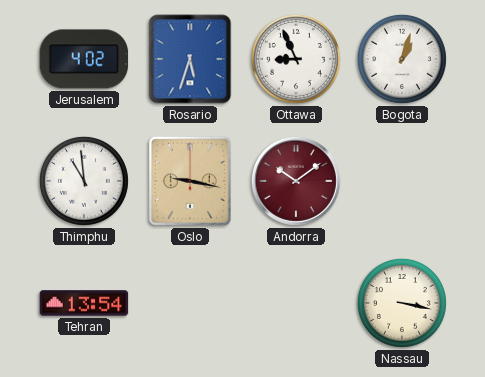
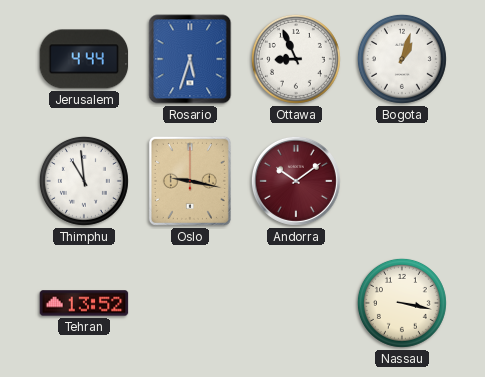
Jerusalem: 4:02 -> 4:44
Tehran: 13:54 -> 13:52
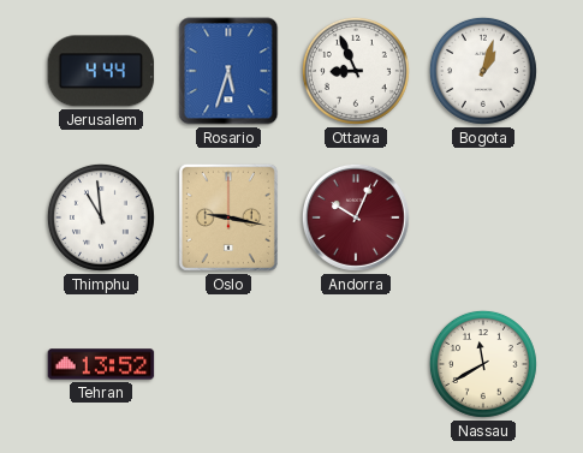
Andorra: 10:09 -> 10:04
Nassau: 3:17 -> 11:40
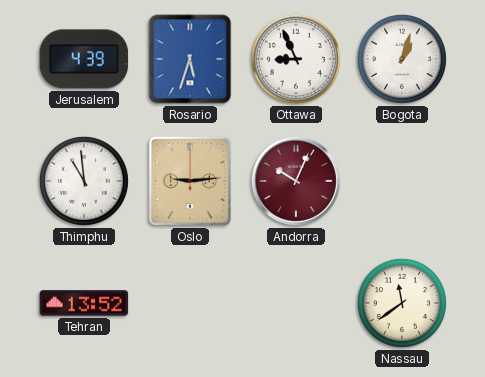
Jerusalem: 4:44 -> 4:39
Oslo: 9:17 -> 9:14
Nassau: 11:40 -> 11:39
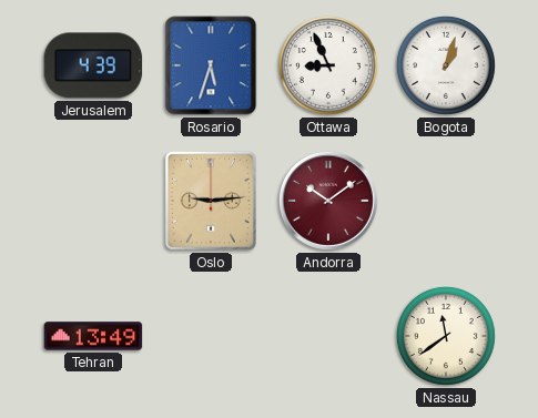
Thimphu: 10:59 -> none
Andorra: 10:04 -> 10:09
Tehran: 13:52 -> 13:49
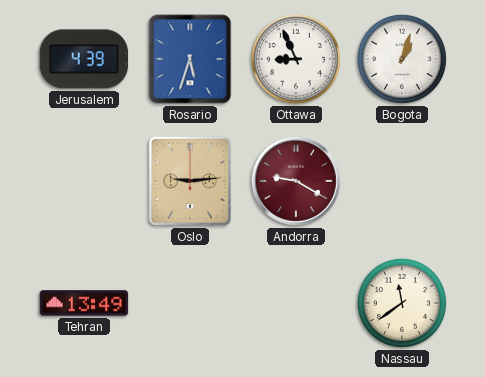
Andorra: 10:09 -> 9:20
